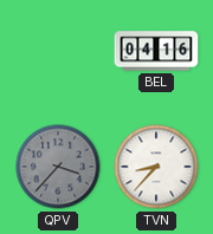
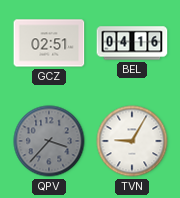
GCZ: none -> 02:51
TVN: 8:37 -> 9:05
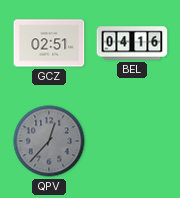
QPV: 3:37 -> 12:37
TVN: 9:05 -> none
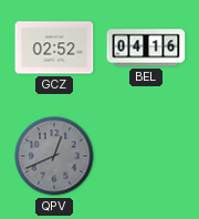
GCZ: 02:51 -> 02:52
QPV: 12:37 -> 12:41
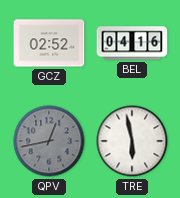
QPV: 12:41 -> 12:43
TRE: none -> 5:58
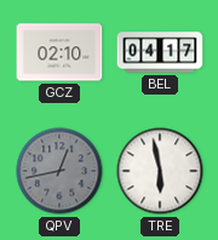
GCZ: 02:52 -> 02:10
BEL: 04:16 -> 04:17
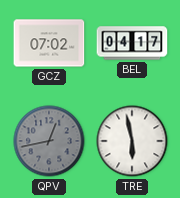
GCZ: 02:10 -> 07:02
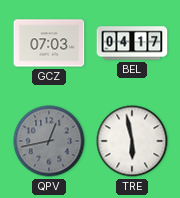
GCZ: 07:02 -> 07:03
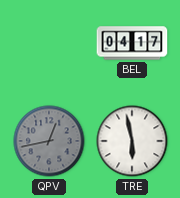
GCZ: 07:03 -> none
